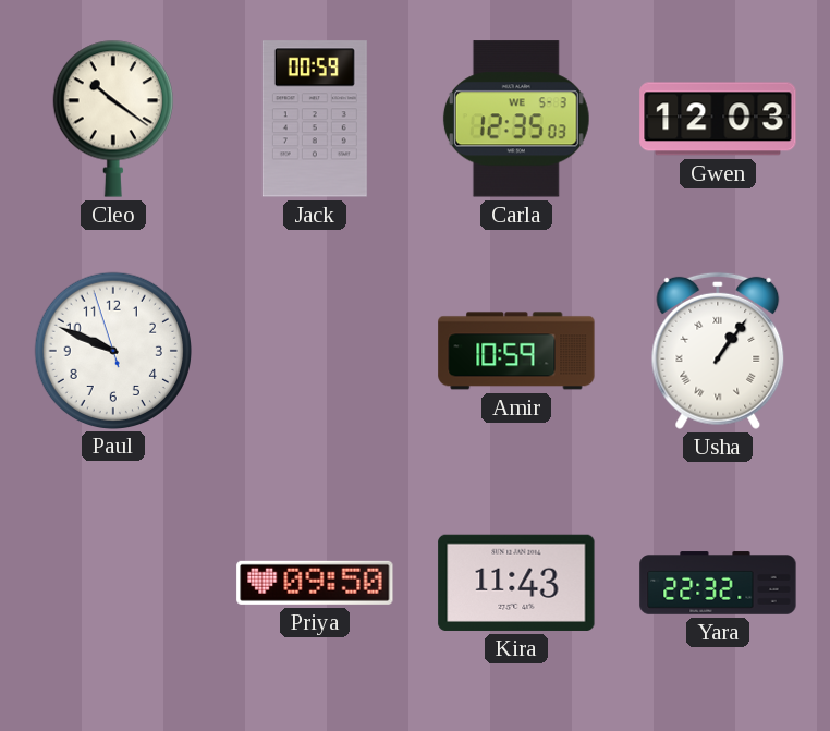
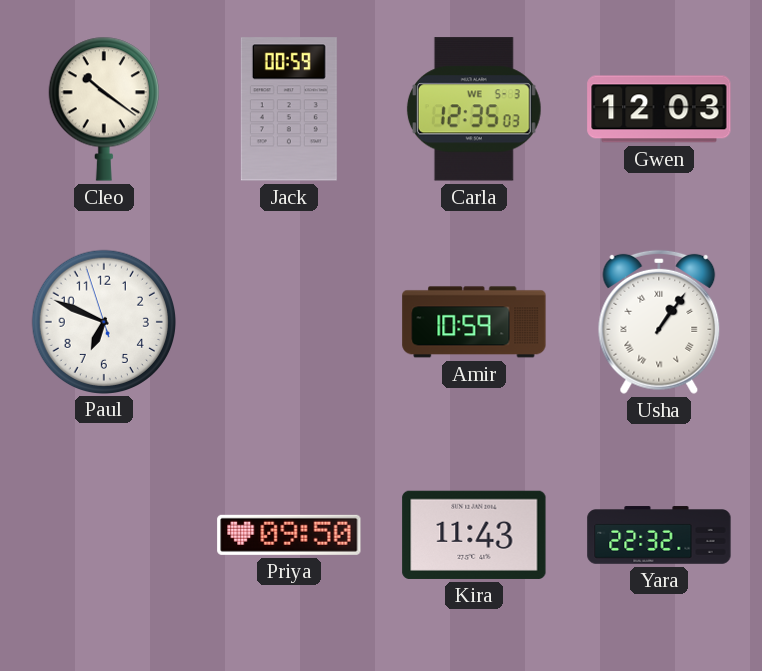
Paul: 9:48 -> 6:48
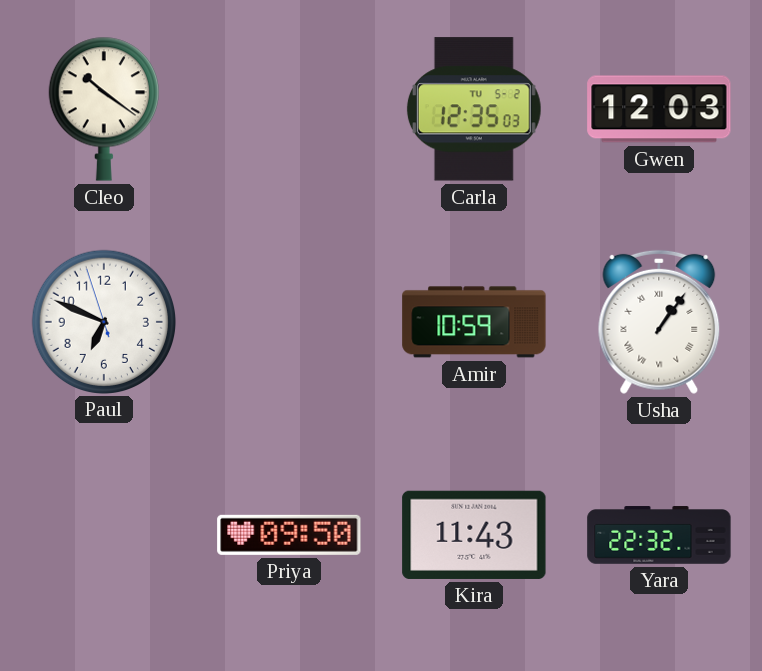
Jack: 00:59 -> none
Carla date: WE 5-3 -> TU 5-2
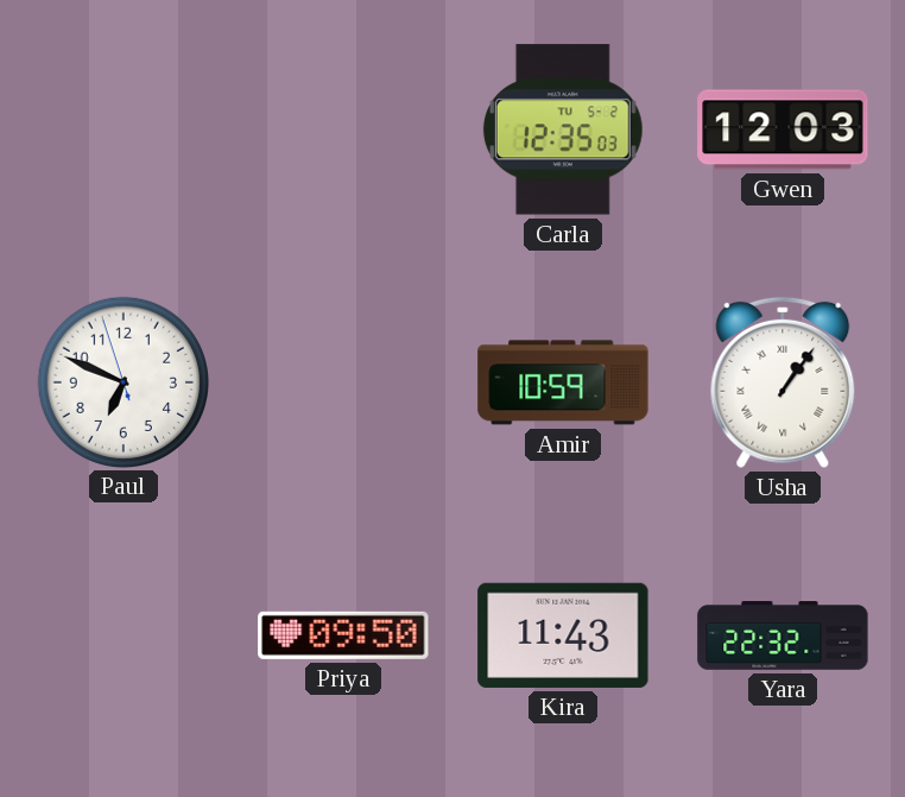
Cleo: 10:21 -> none
